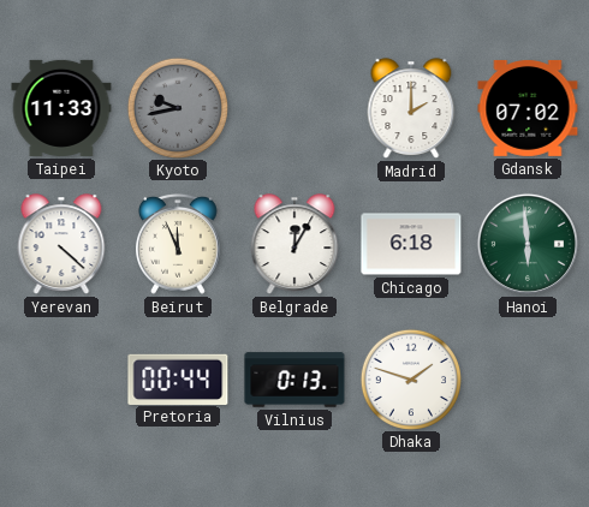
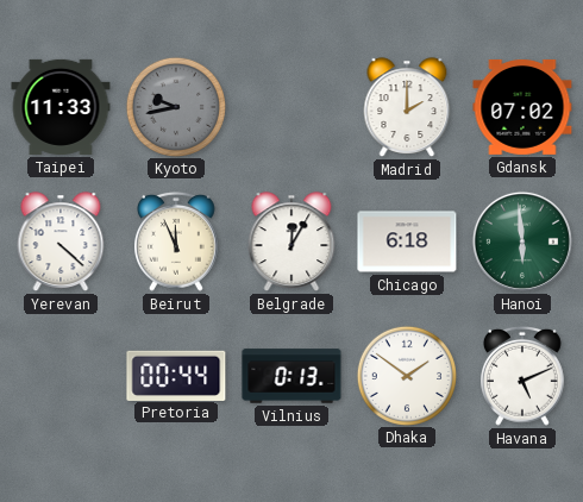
Dhaka: 1:48 -> 1:51
Havana: none -> 5:11
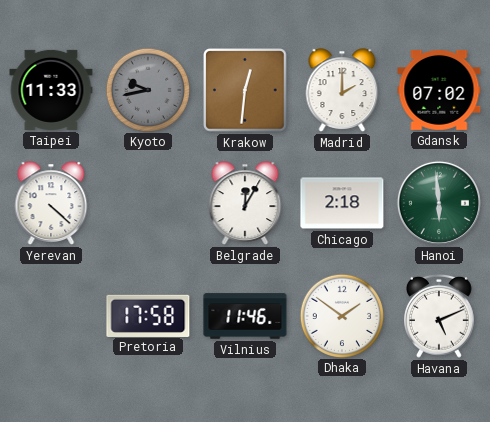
Krakow: none -> 12:31
Beirut: 11:56 -> none
Chicago: 6:18 -> 2:18
Pretoria: 00:44 -> 17:58
Vilnius: 0:13 -> 11:46
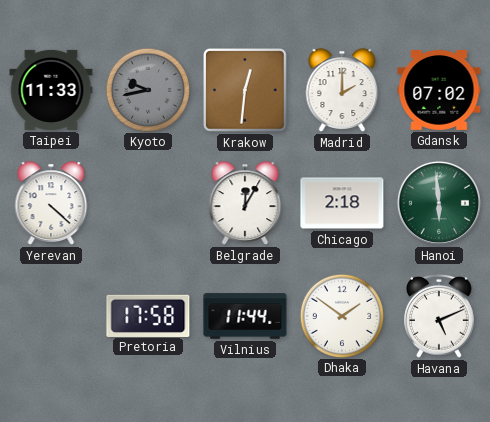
Vilnius: 11:46 -> 11:44
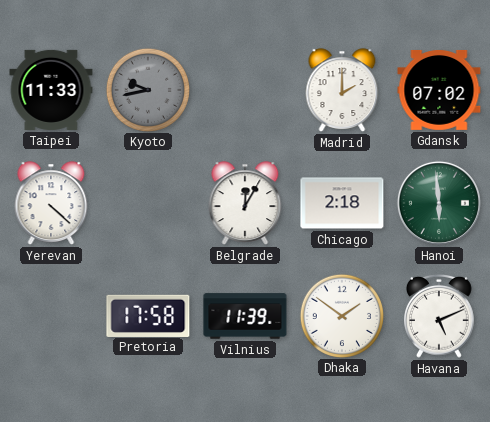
Krakow: 12:31 -> none
Vilnius: 11:44 -> 11:39
